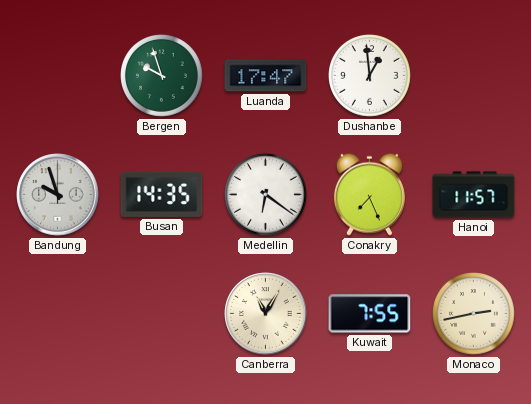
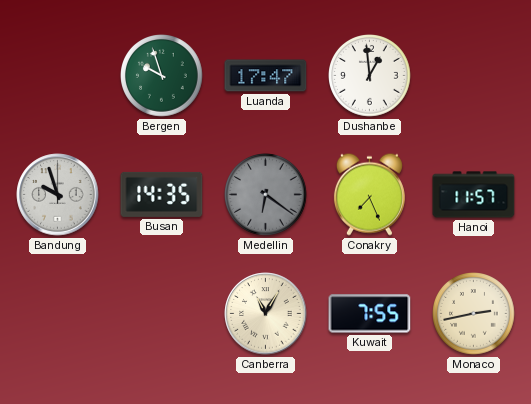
Medellin dial: white -> grey
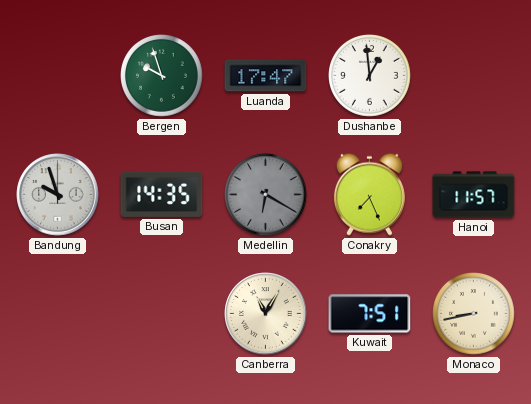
Medellin: 6:21 -> 6:20
Kuwait: 7:55 -> 7:51
Monaco: 2:43 -> 8:43
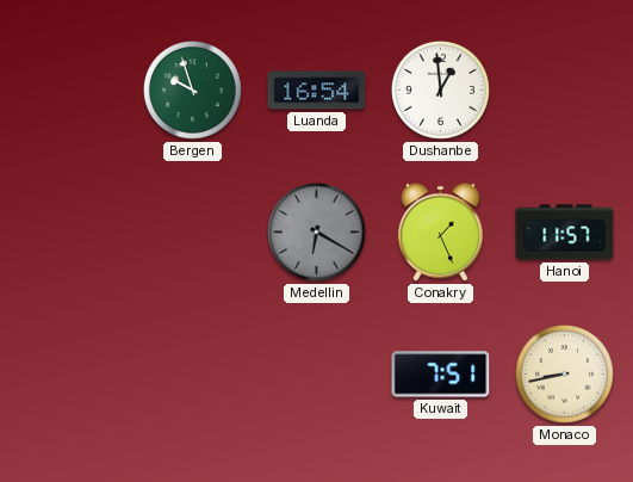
Luanda: 17:47 -> 16:54
Bandung: 9:57 -> none
Busan: 14:35 -> none
Conakry: 7:26 -> 1:26
Canberra: 11:05 -> none
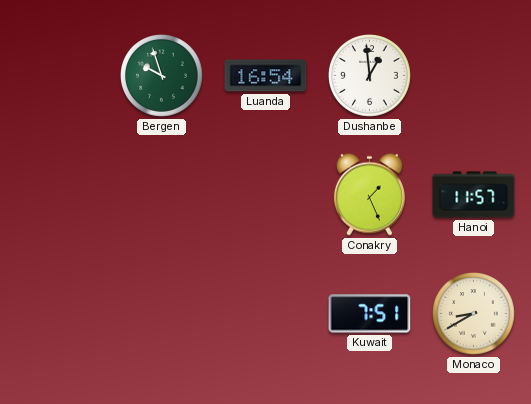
Medellin: 6:20 -> none
Monaco: 8:43 -> 8:40
